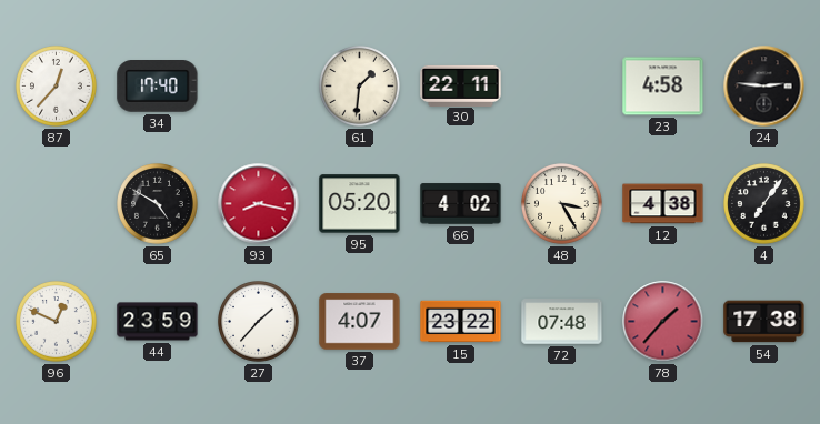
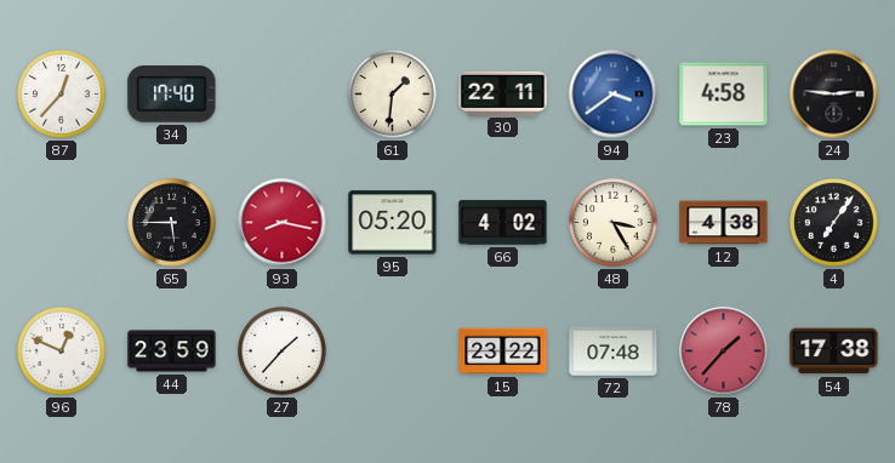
94: none -> 3:39
65: 4:50 -> 5:45
37: 4:07 -> none
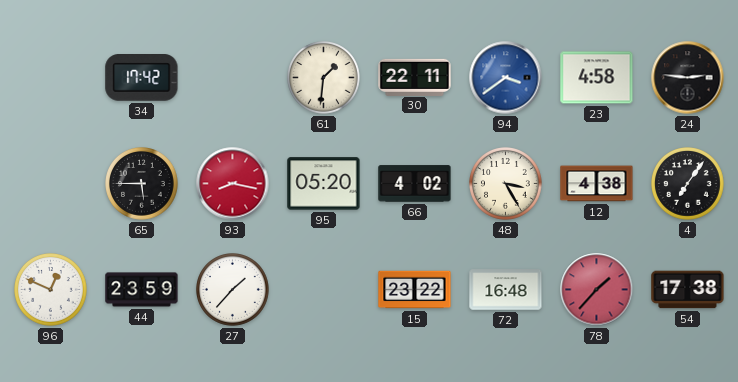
87: 12:37 -> none
34: 17:40 -> 17:42
72: 07:48 -> 16:48
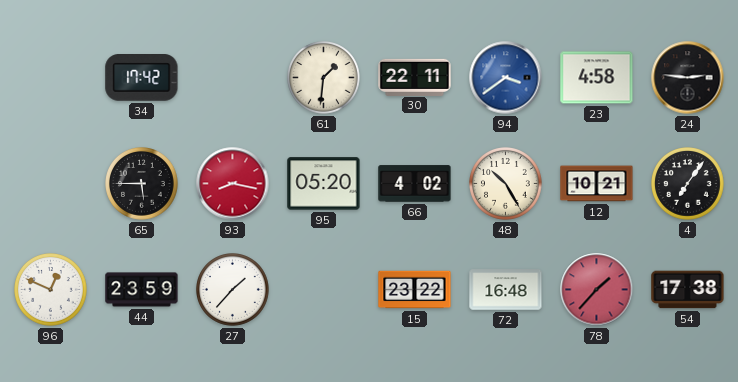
48: 3:25 -> 10:25
12: 4:38 -> 10:21
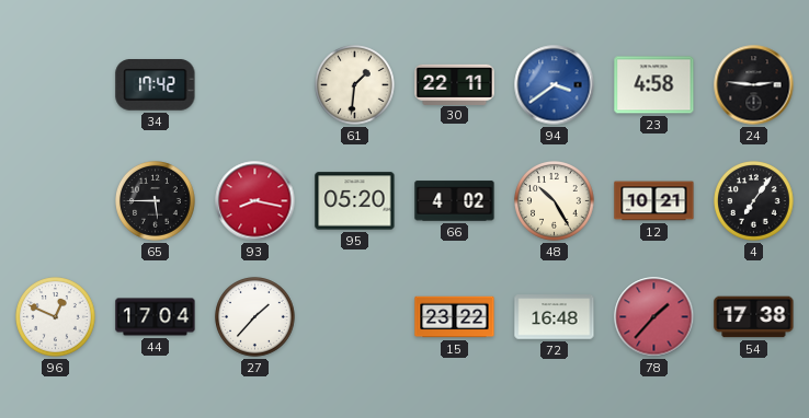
44: 23:59 -> 17:04
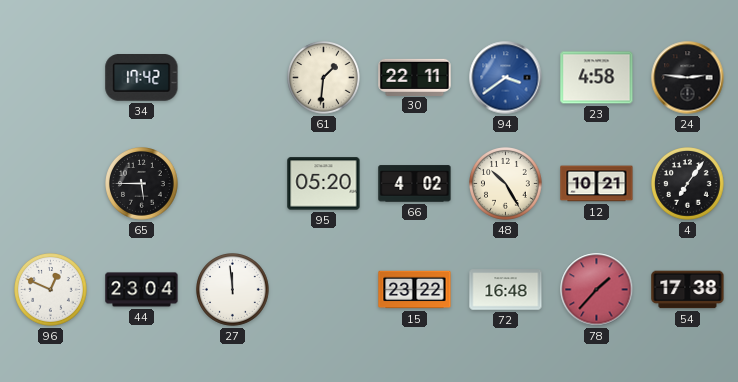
93: 8:17 -> none
44: 17:04 -> 23:04
27: 1:37 -> 11:59
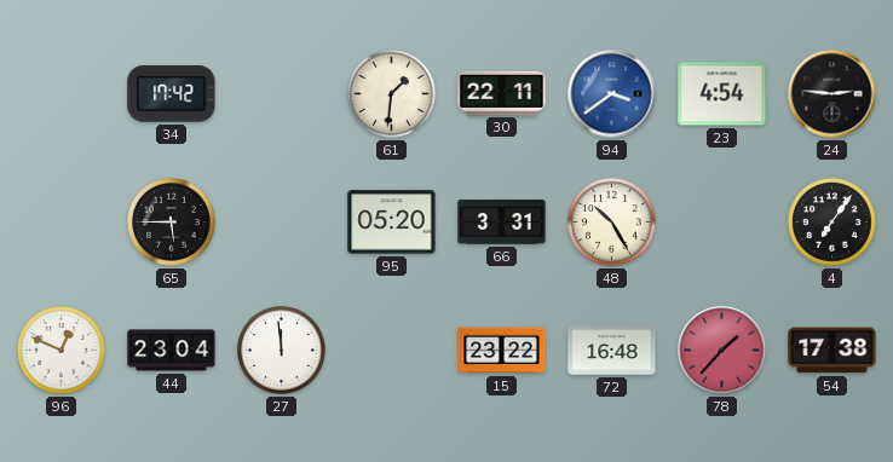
23: 4:58 -> 4:54
66: 4:02 -> 3:31
12: 10:21 -> none
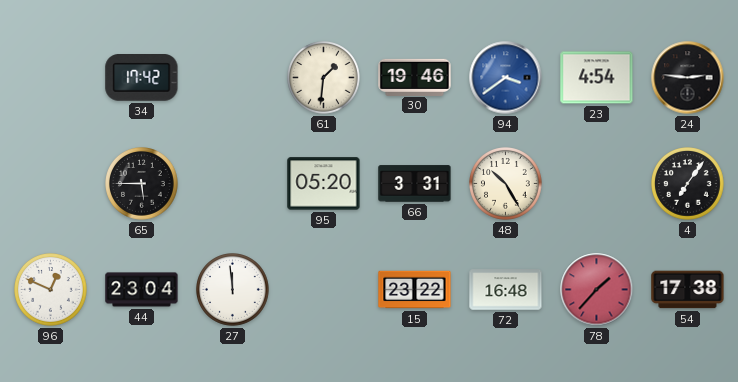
30: 22:11 -> 19:46
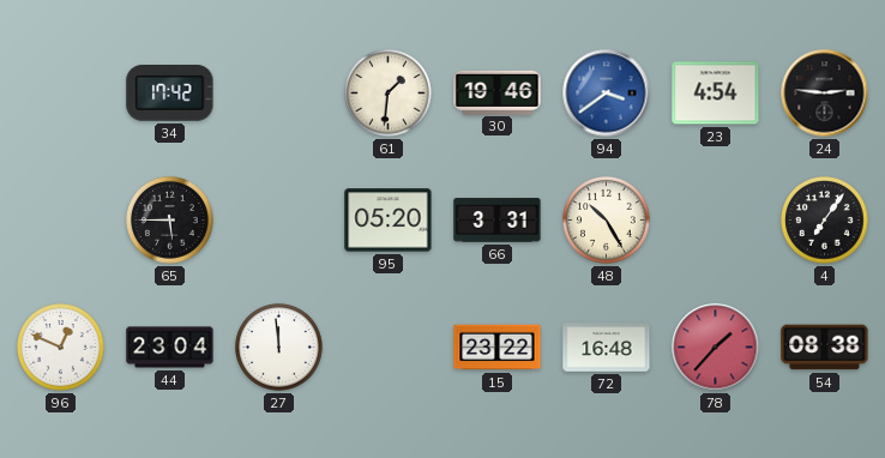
54: 17:38 -> 08:38
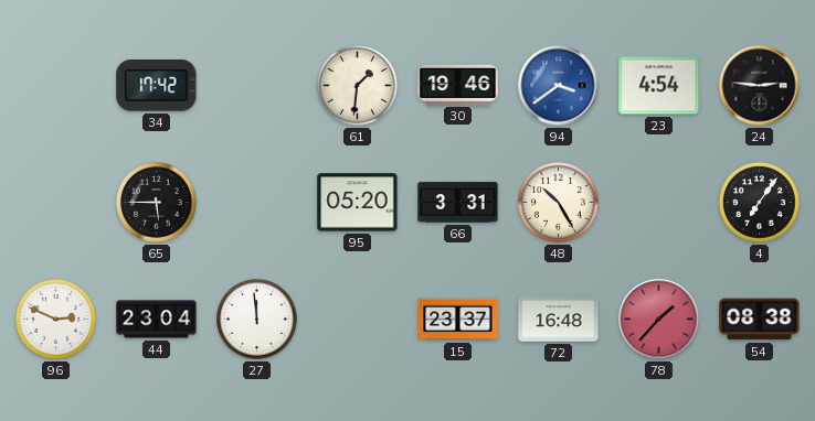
96: 12:49 -> 2:49
15: 23:22 -> 23:37
